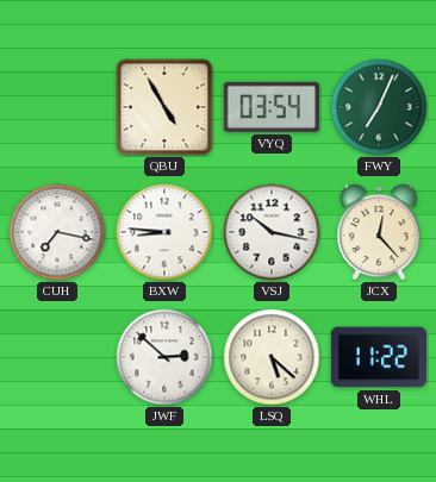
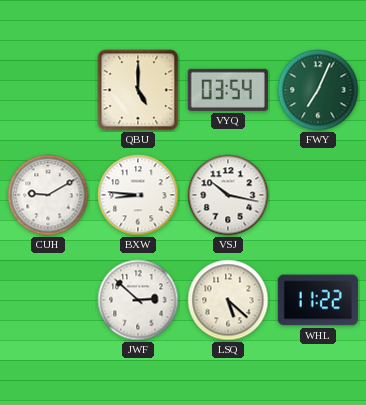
QBU: 4:55 -> 5:00
CUH: 7:17 -> 9:10
JCX: 12:23 -> none
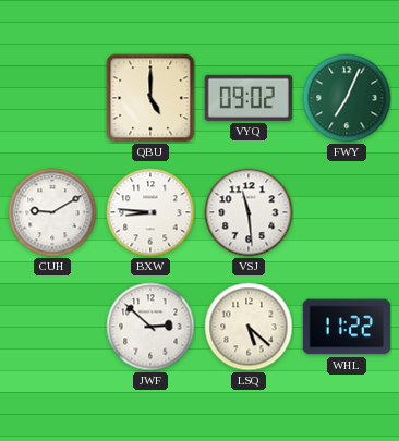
VYQ: 03:54 -> 09:02
VSJ: 10:17 -> 11:29
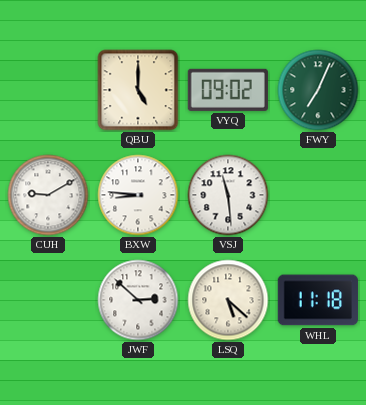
WHL: 11:22 -> 11:18
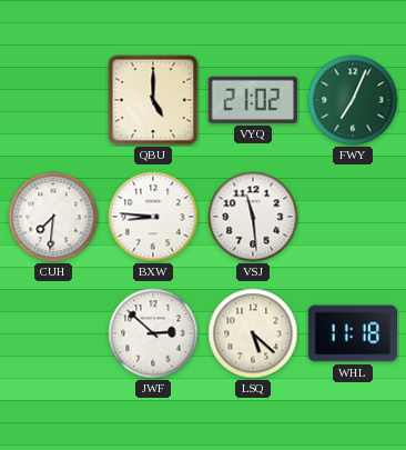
VYQ: 09:02 -> 21:02
CUH: 9:10 -> 7:31
